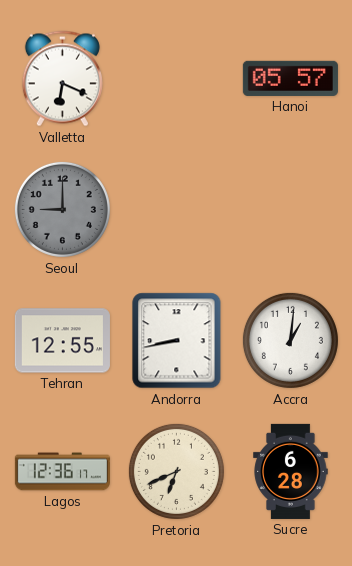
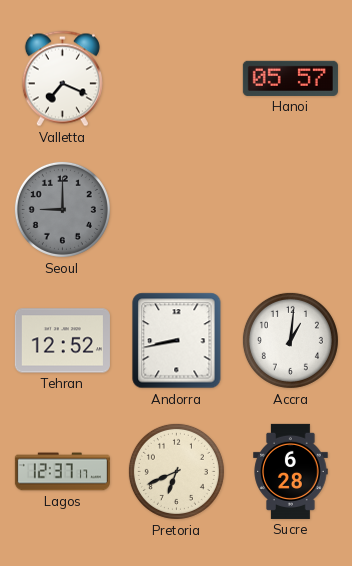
Valletta: 6:19 -> 7:19
Tehran: 12:55 -> 12:52
Lagos: 12:36 -> 12:37
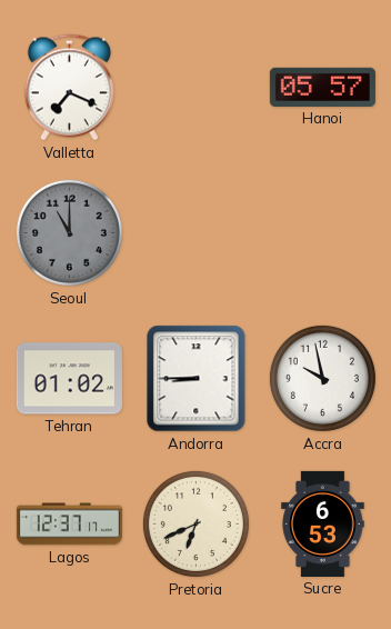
Seoul: 9:00 -> 11:00
Tehran: 12:52 -> 01:02
Andorra: 8:43 -> 8:45
Accra: 1:01 -> 9:58
Sucre: 6:28 -> 6:53
